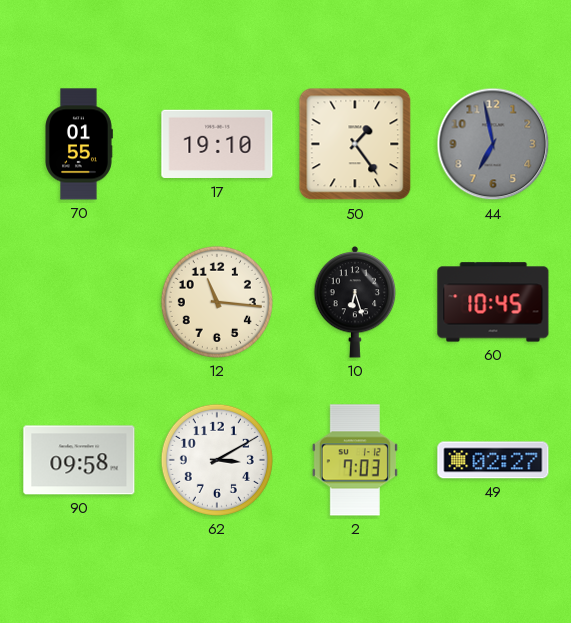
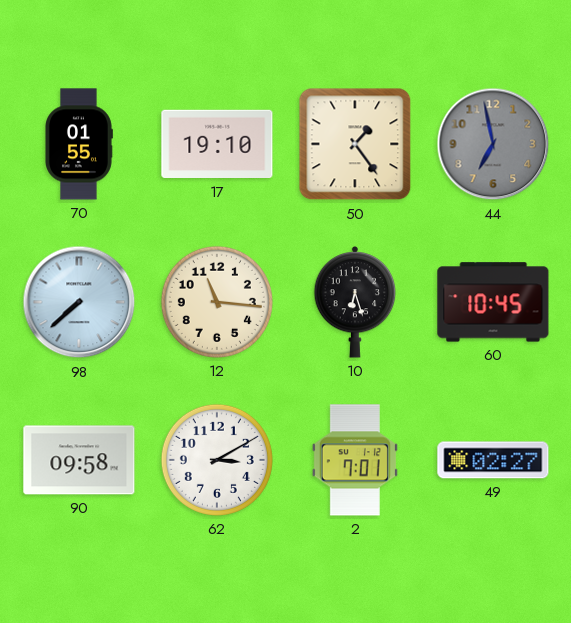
98: none -> 7:38
2: 7:03 -> 7:01
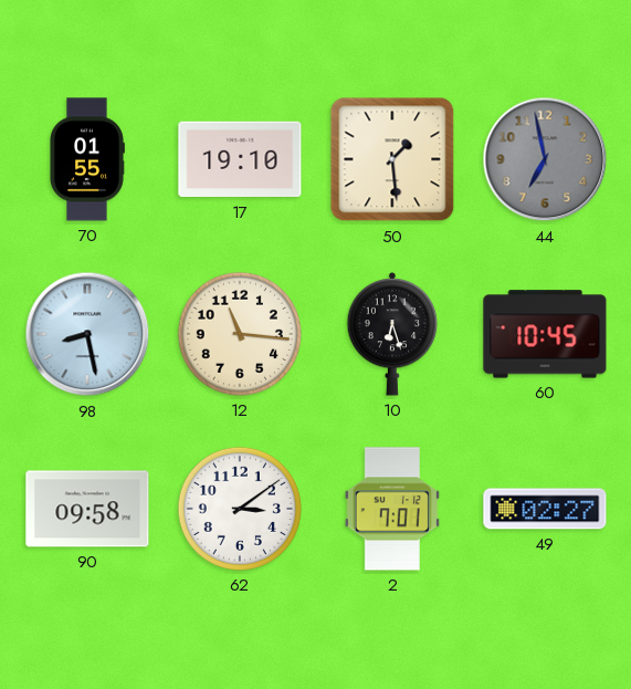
50: 1:24 -> 1:29
98: 7:38 -> 8:28
62: 3:10 -> 3:09
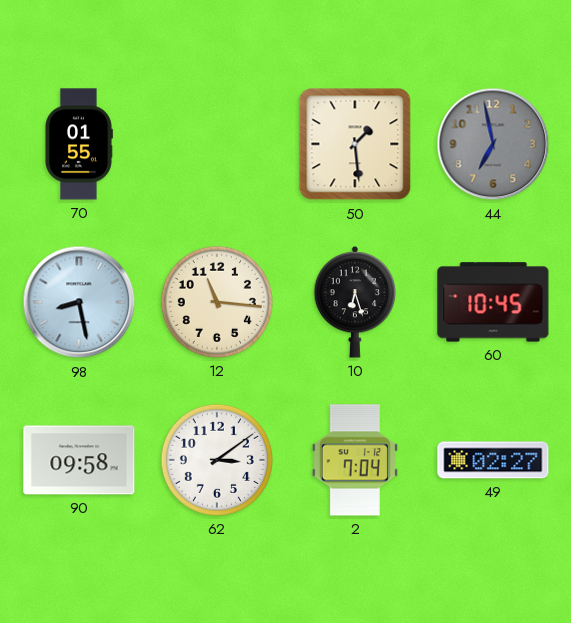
17: 19:10 -> none
2: 7:01 -> 7:04
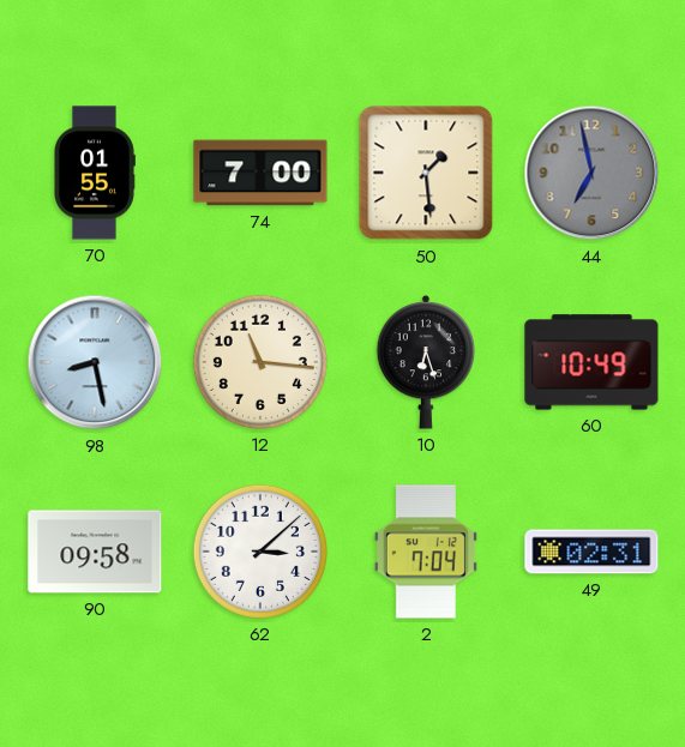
74: none -> 7:00
60: 10:45 -> 10:49
62: 3:09 -> 3:08
49: 02:27 -> 02:31
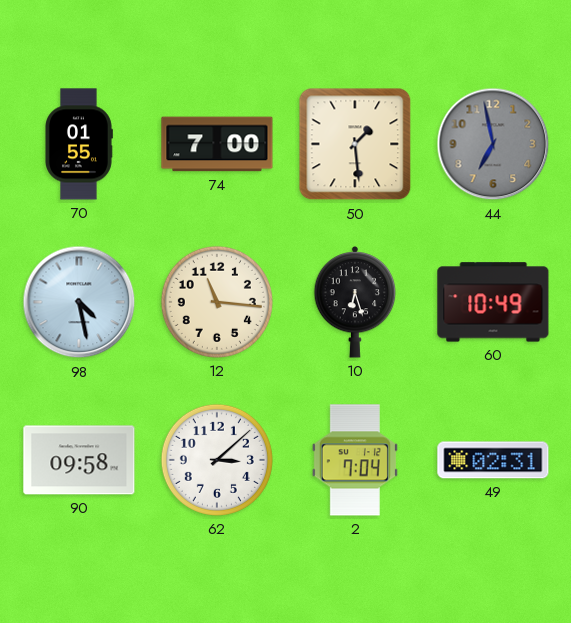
98: 8:28 -> 4:28
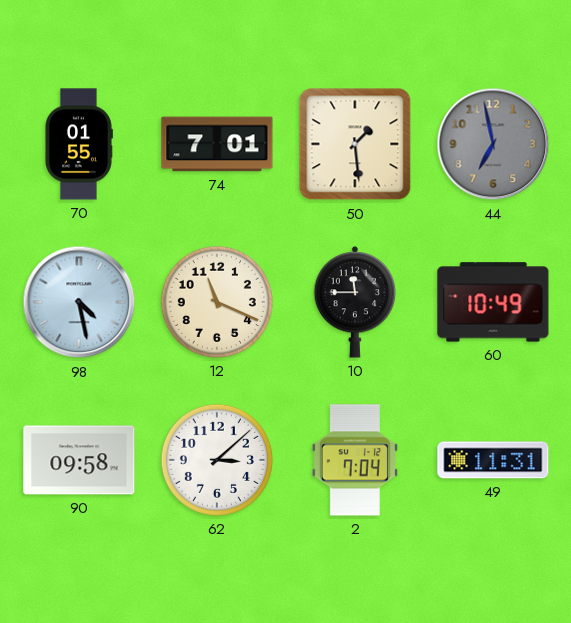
74: 7:00 -> 7:01
12: 11:16 -> 11:19
10: 6:27 -> 11:45
49: 02:31 -> 11:31
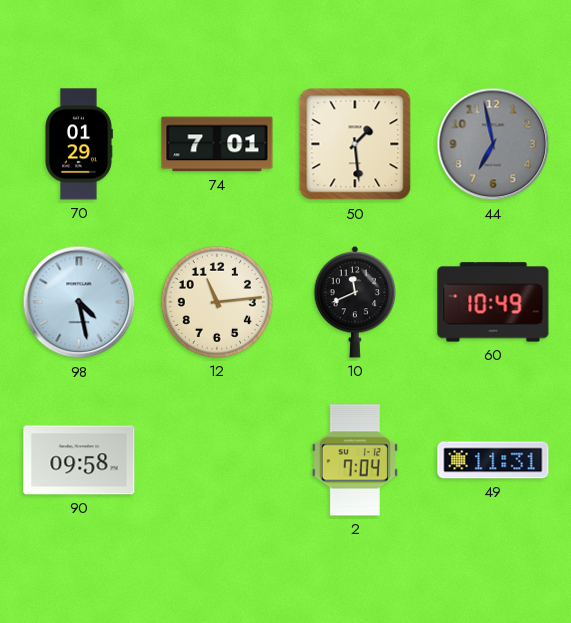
70: 01:55 -> 01:29
12: 11:19 -> 11:14
10: 11:45 -> 11:41
62: 3:08 -> none
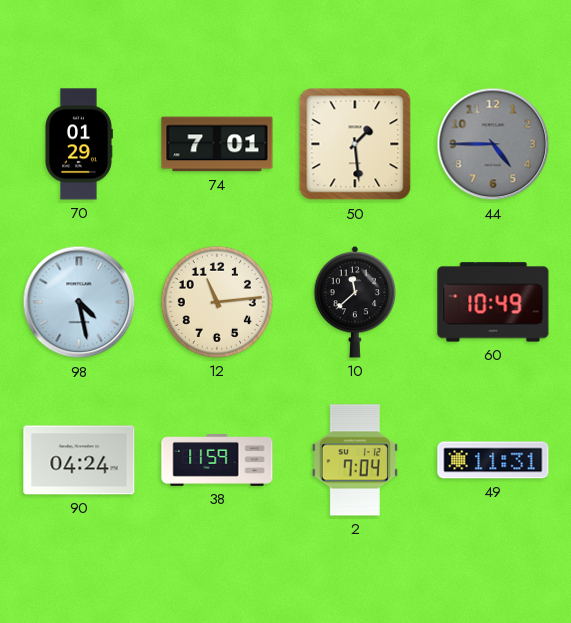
44: 6:58 -> 4:45
10: 11:41 -> 11:38
90: 09:58 -> 04:24
38: none -> 11:59
